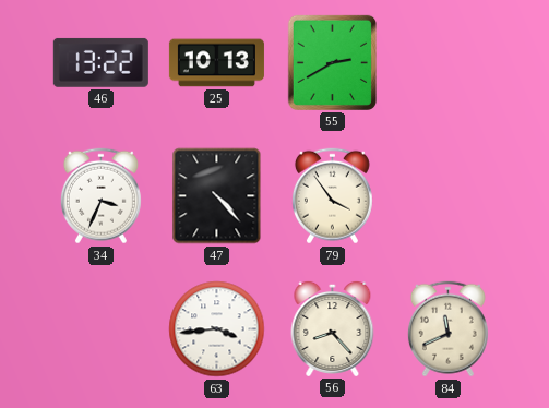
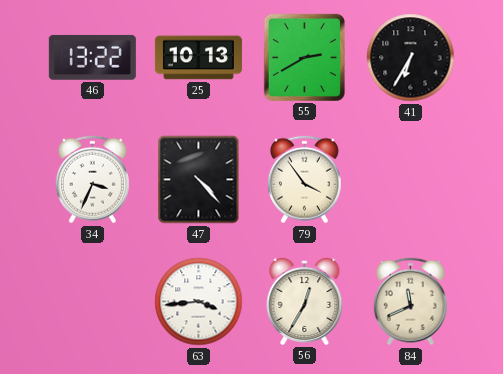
41: none -> 6:35
56: 8:23 -> 12:35
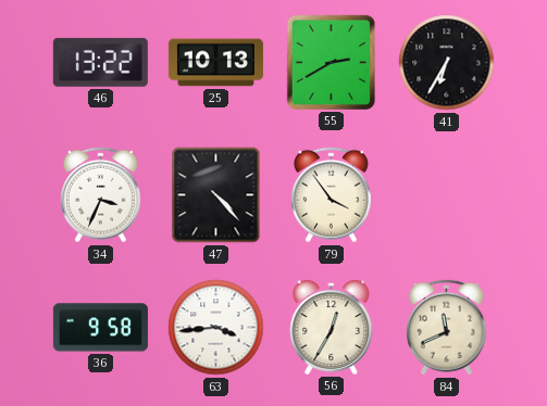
36: none -> 9:58
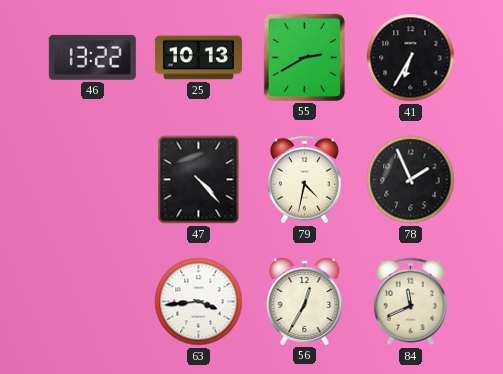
34: 3:34 -> none
79: 3:54 -> 4:32
78: none -> 1:56
36: 9:58 -> none
